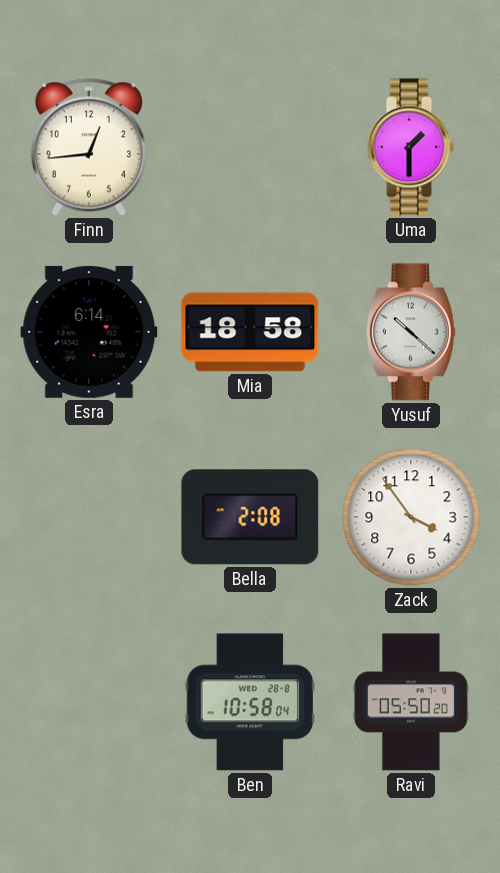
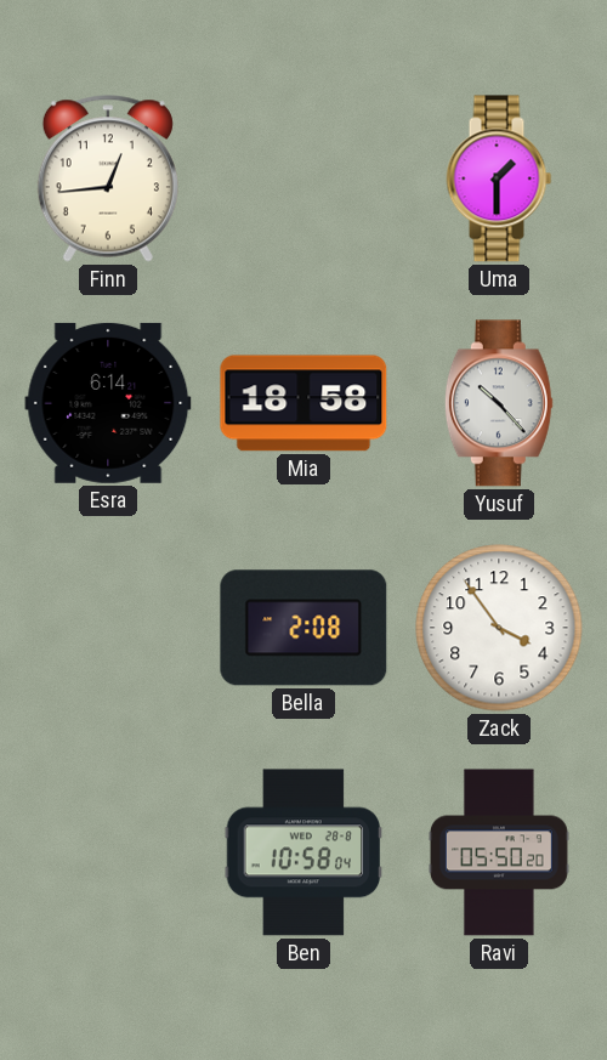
Yusuf: 10:22 -> 10:23
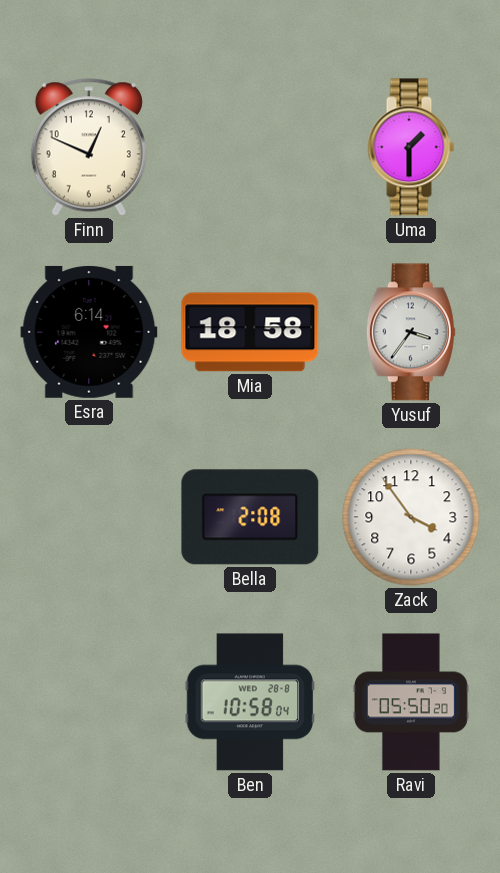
Finn: 12:44 -> 12:49
Yusuf: 10:23 -> 3:36
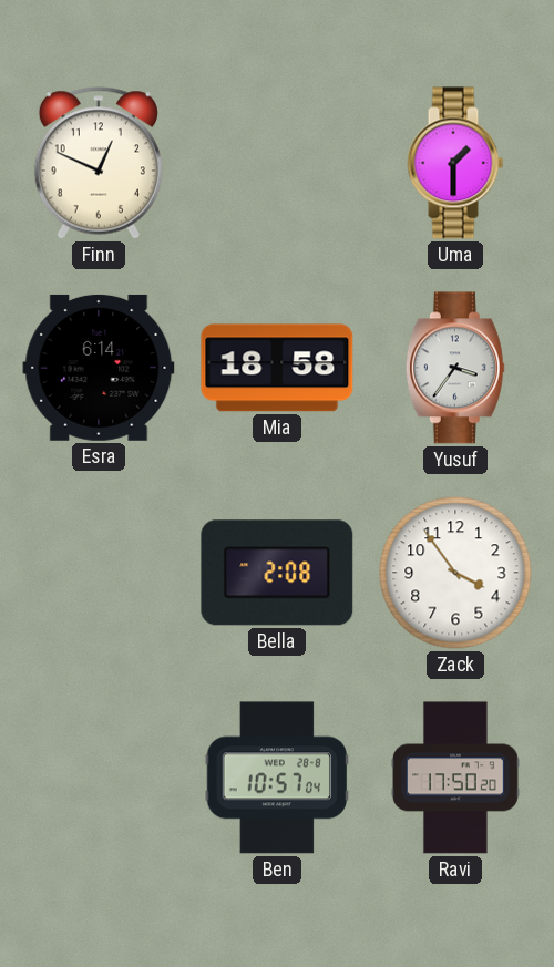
Ben: 10:58 -> 10:57
Ravi: 05:50 -> 17:50
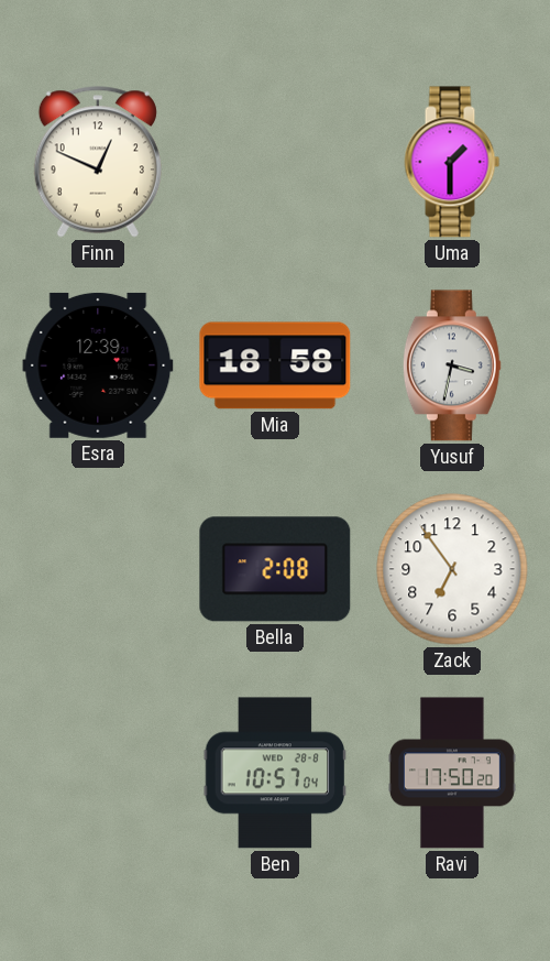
Esra: 6:14 -> 12:39
Yusuf: 3:36 -> 3:32
Zack: 3:54 -> 6:54
